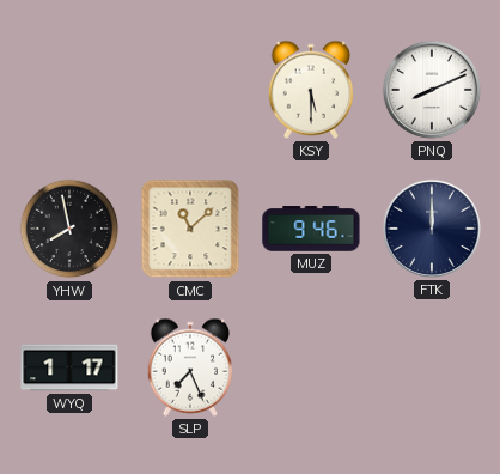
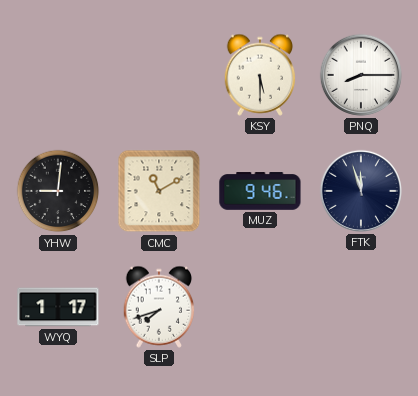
PNQ: 8:11 -> 8:15
YHW: 7:58 -> 9:01
CMC: 11:08 -> 11:10
FTK: 12:00 -> 11:57
SLP: 7:26 -> 7:42
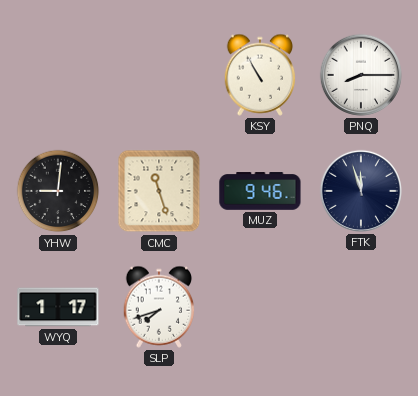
KSY: 5:30 -> 10:55
CMC: 11:10 -> 11:27
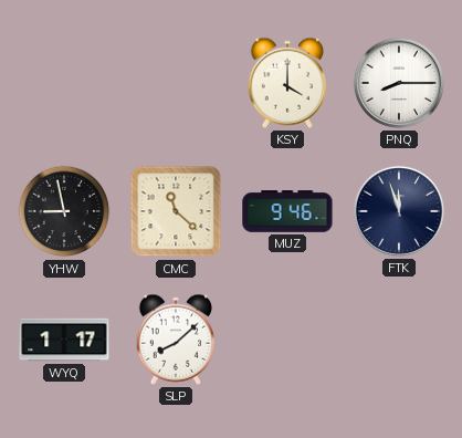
KSY: 10:55 -> 4:00
YHW: 9:01 -> 8:58
CMC: 11:27 -> 11:22
SLP: 7:42 -> 8:08
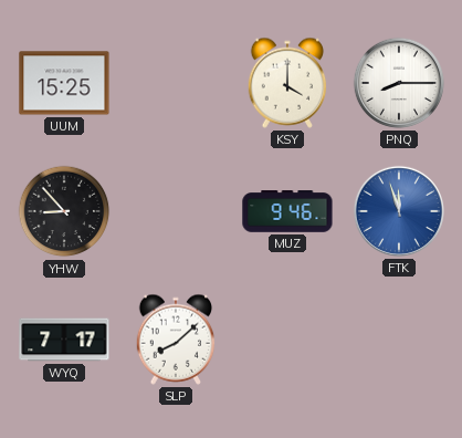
UUM: none -> 15:25
YHW: 8:58 -> 8:53
CMC: 11:22 -> none
FTK dial: navy -> blue
WYQ: 1:17 -> 7:17
